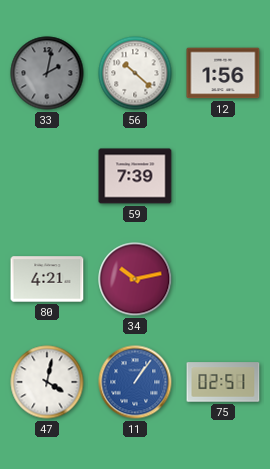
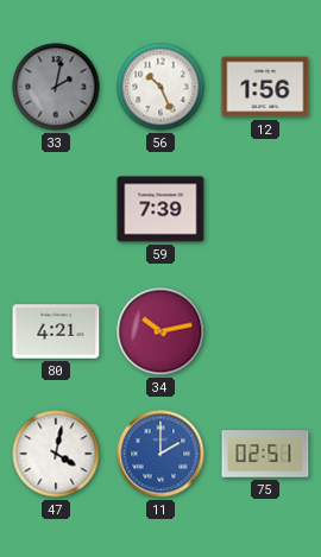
56: 10:22 -> 10:26
11: 1:06 -> 2:00
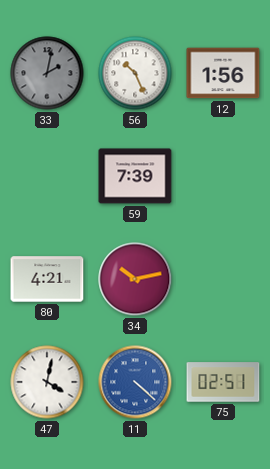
11: 2:00 -> 4:22
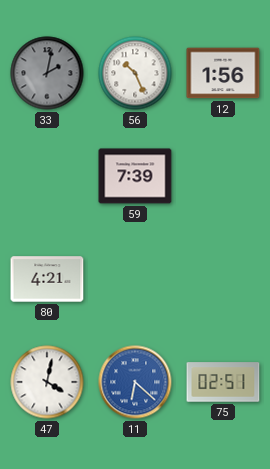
34: 10:13 -> none
11: 4:22 -> 6:22
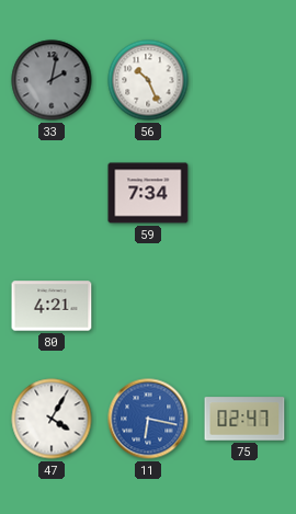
12: 1:56 -> none
59: 7:39 -> 7:34
47: 4:02 -> 4:05
11: 6:22 -> 6:17
75: 02:51 -> 02:47
